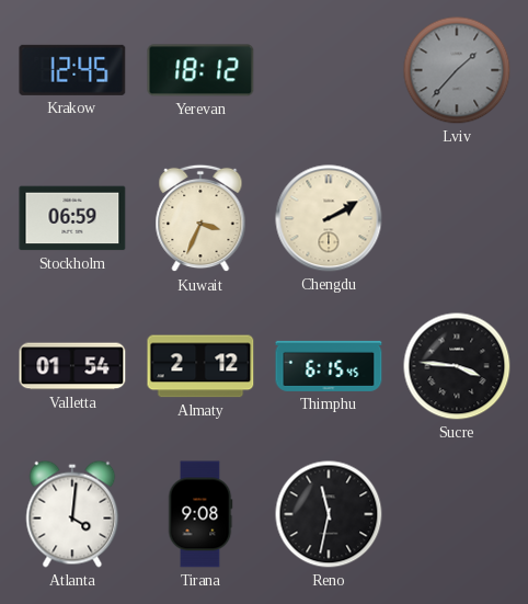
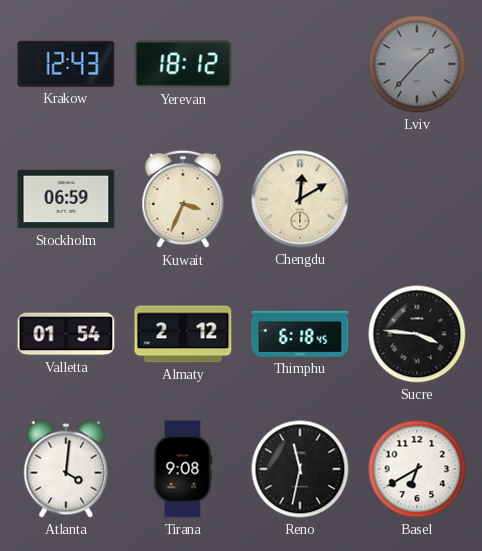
Krakow: 12:45 -> 12:43
Chengdu: 2:10 -> 12:10
Thimphu: 6:15 -> 6:18
Basel: none -> 6:40
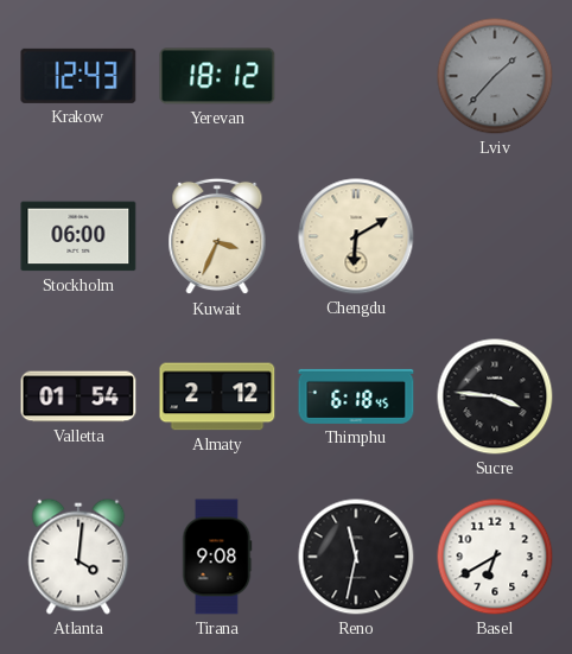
Stockholm: 06:59 -> 06:00
Chengdu: 12:10 -> 6:10
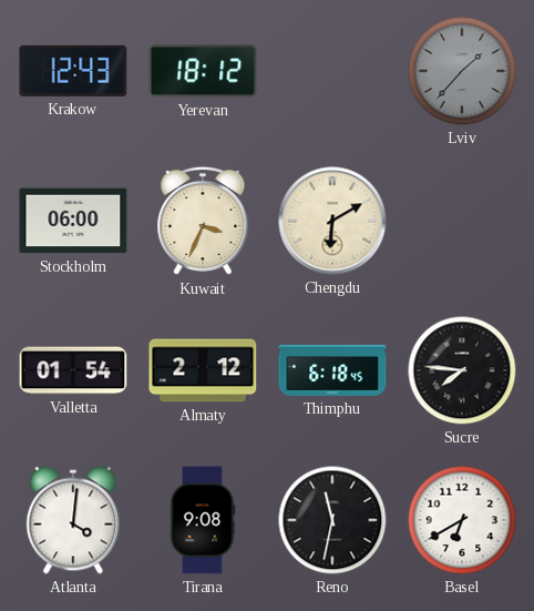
Sucre: 3:46 -> 7:46
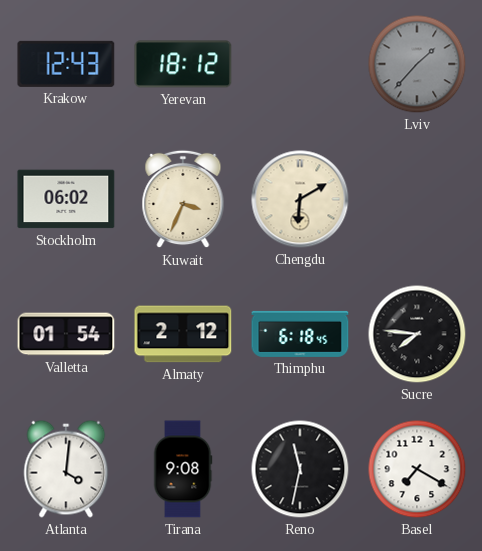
Stockholm: 06:00 -> 06:02
Basel: 6:40 -> 7:20
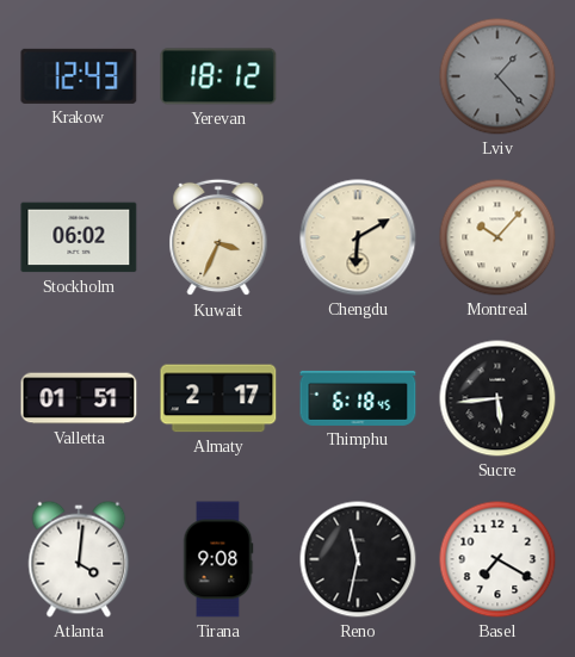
Lviv: 1:37 -> 1:23
Montreal: none -> 10:07
Valletta: 01:54 -> 01:51
Almaty: 2:12 -> 2:17
Sucre: 7:46 -> 5:44
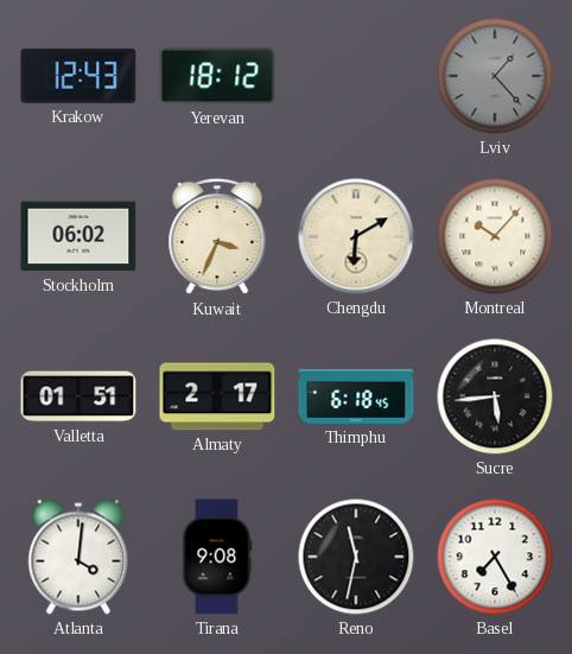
Basel: 7:20 -> 7:25
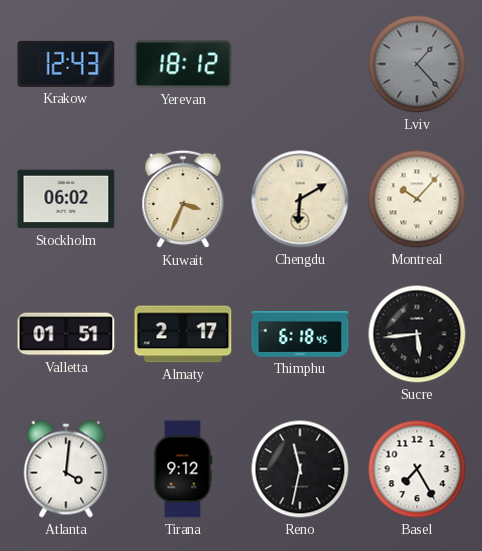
Tirana: 9:08 -> 9:12
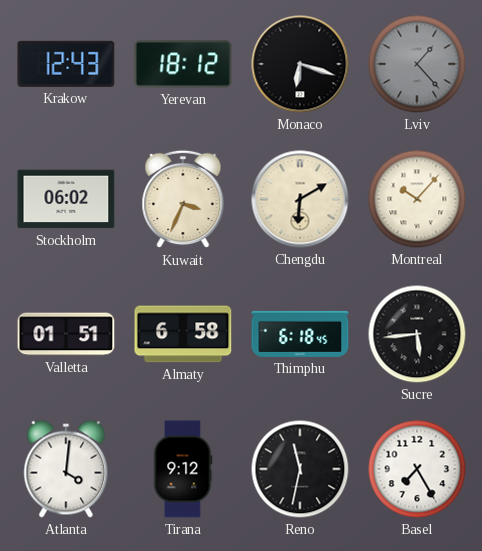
Monaco: none -> 6:18
Almaty: 2:17 -> 6:58
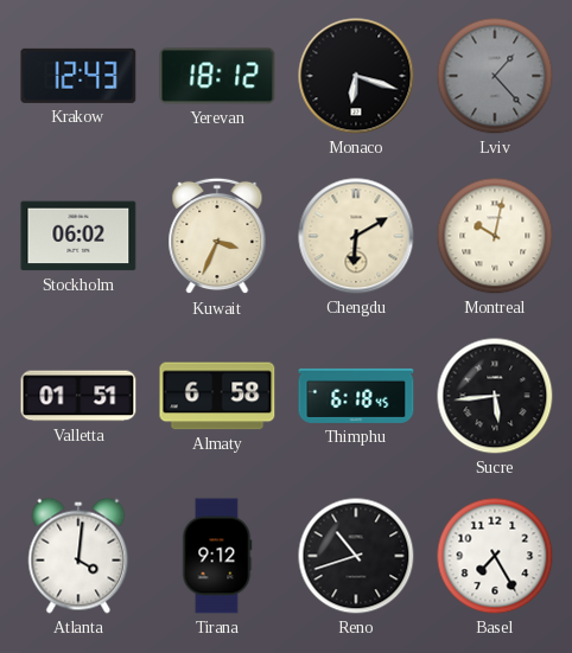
Montreal: 10:07 -> 10:02
Reno: 11:32 -> 10:42
